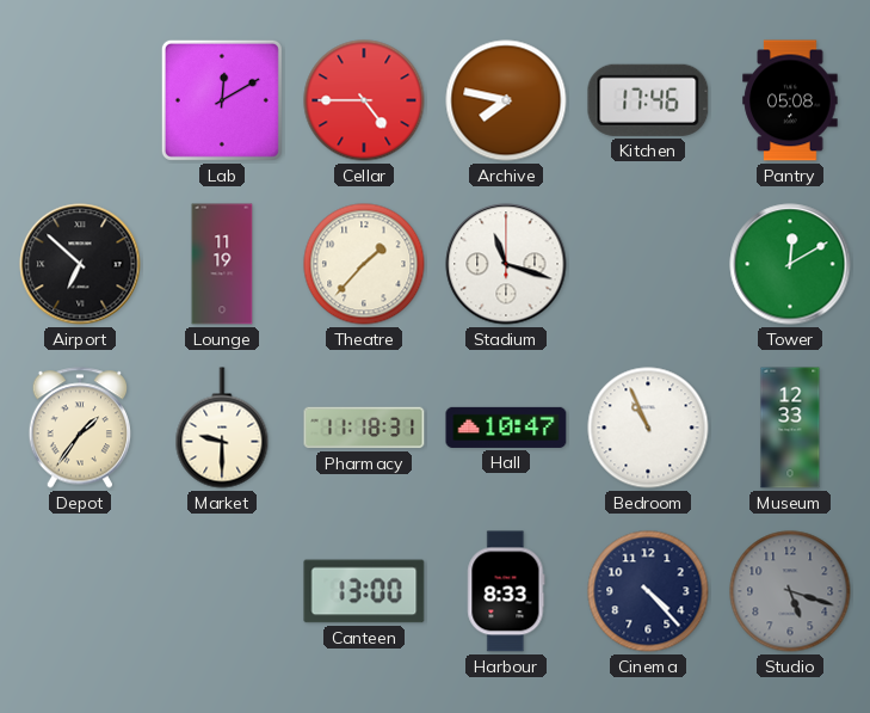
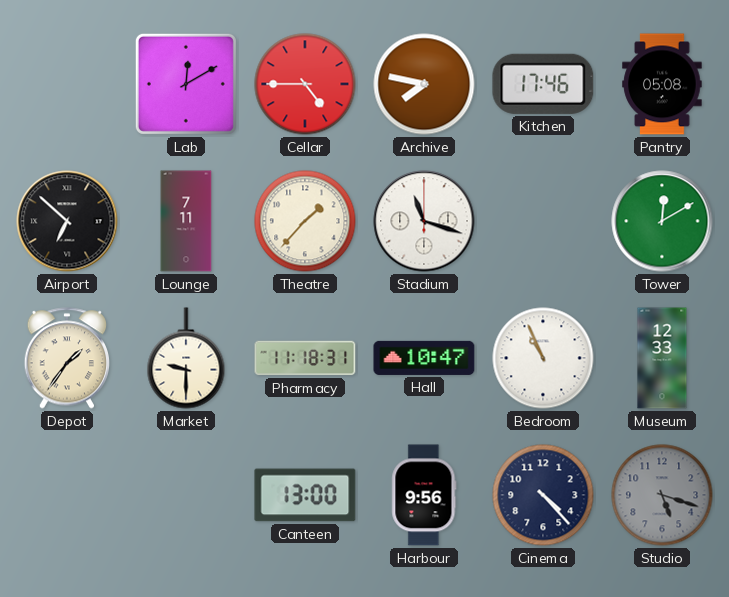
Lounge: 11:19 -> 7:11
Harbour: 8:33 -> 9:56
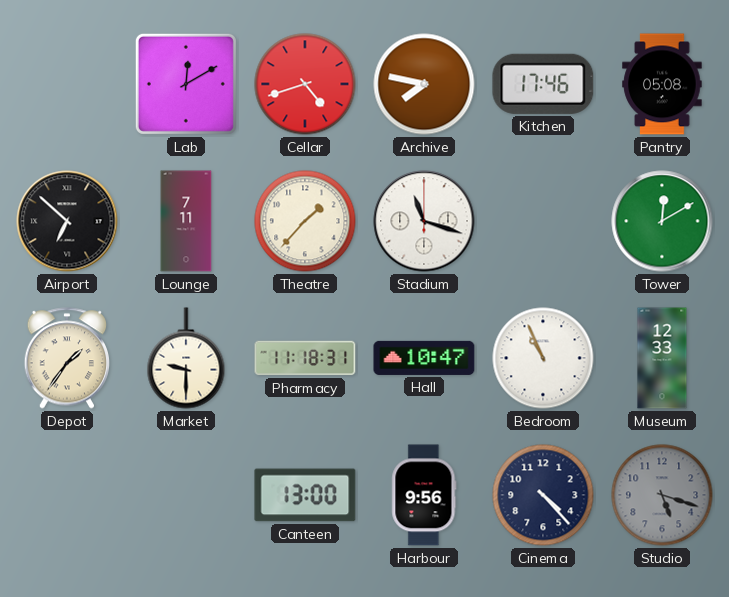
Cellar: 4:45 -> 4:42
